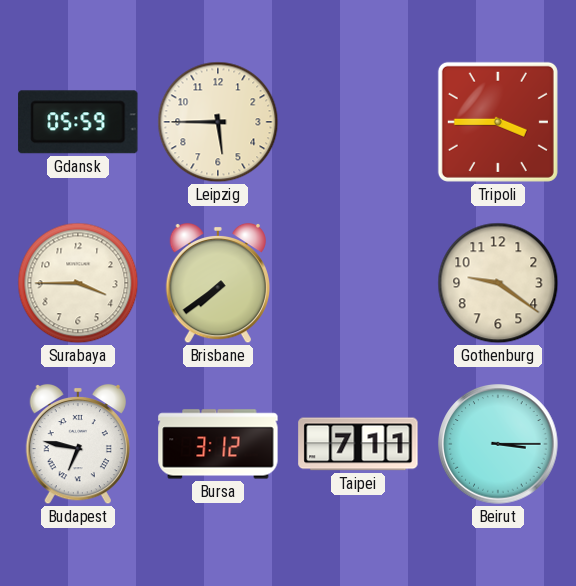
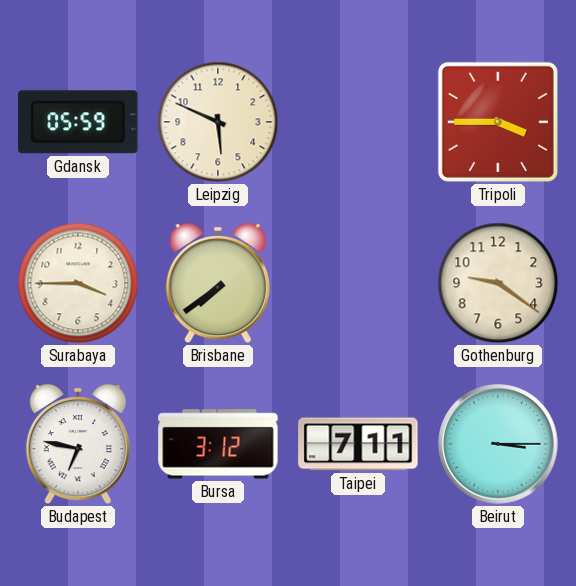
Leipzig: 5:45 -> 5:49
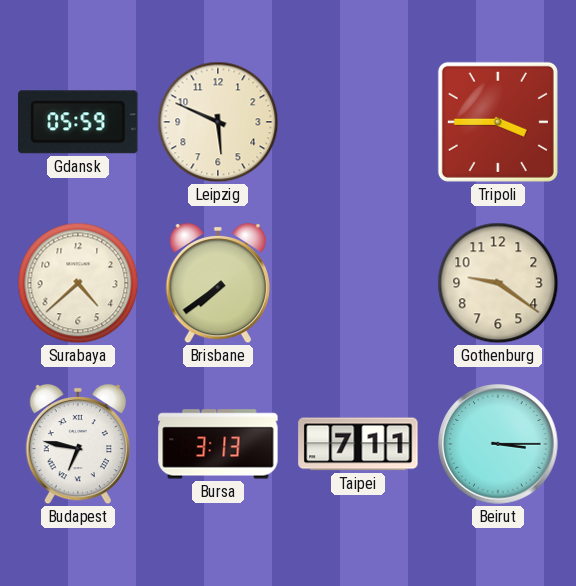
Surabaya: 3:45 -> 4:38
Bursa: 3:12 -> 3:13
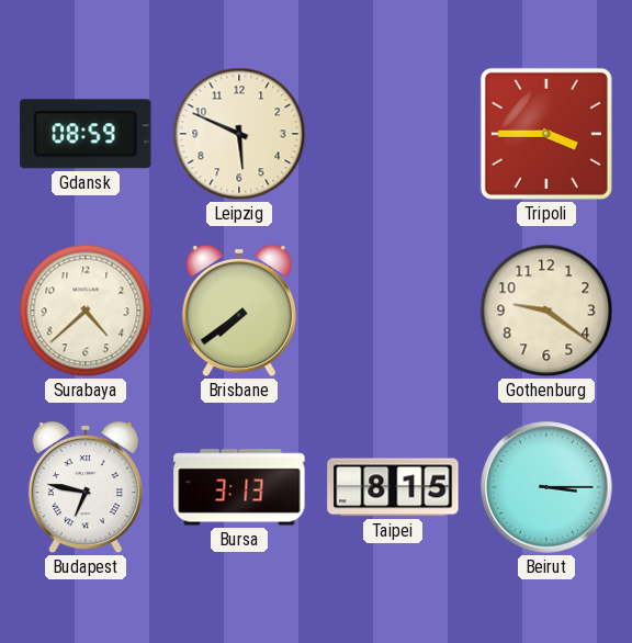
Gdansk: 05:59 -> 08:59
Taipei: 7:11 -> 8:15
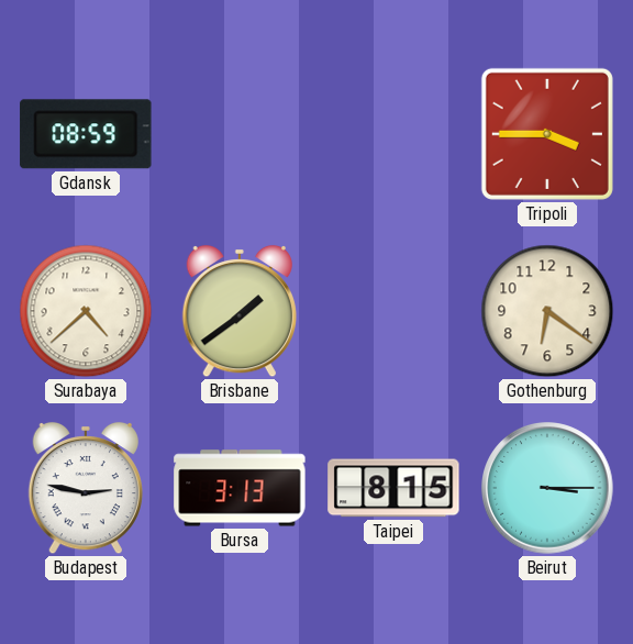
Leipzig: 5:49 -> none
Brisbane: 7:39 -> 1:39
Gothenburg: 9:21 -> 6:21
Budapest: 6:47 -> 2:47
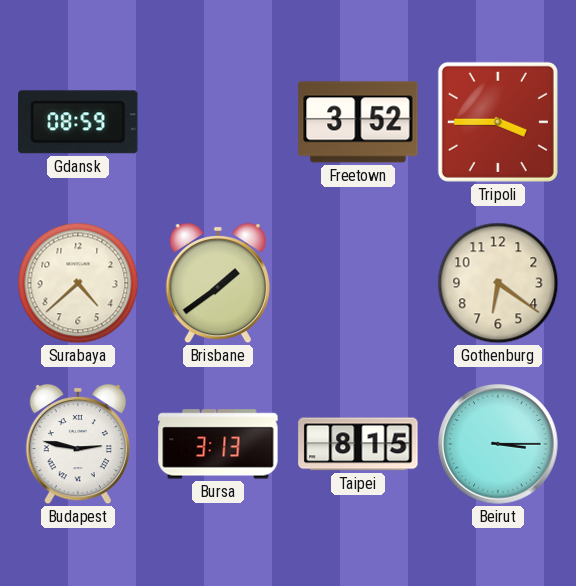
Freetown: none -> 3:52
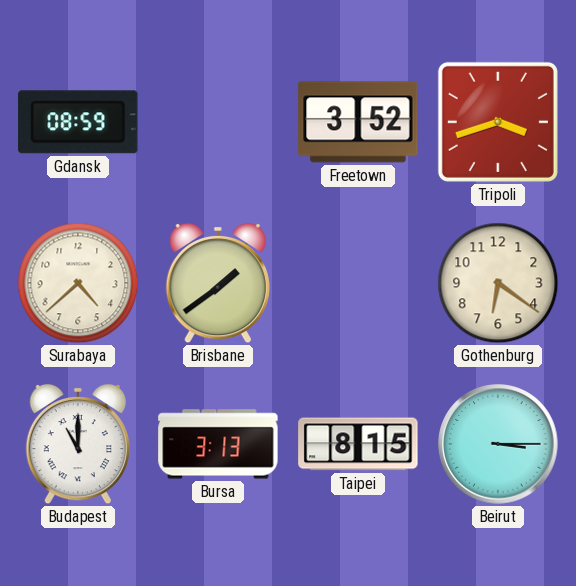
Tripoli: 3:45 -> 3:42
Budapest: 2:47 -> 11:00
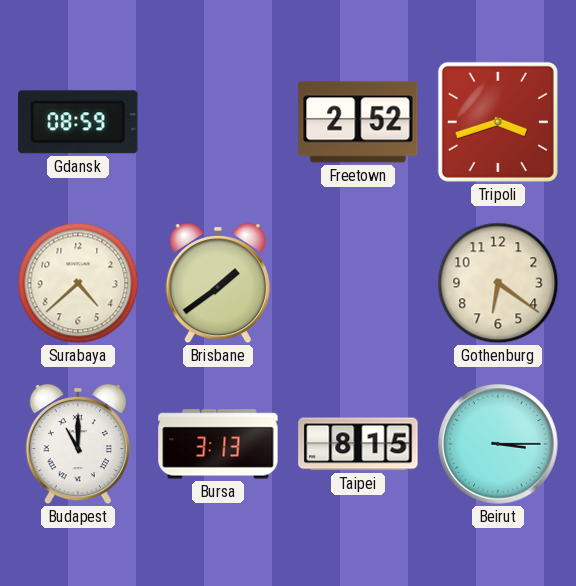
Freetown: 3:52 -> 2:52
